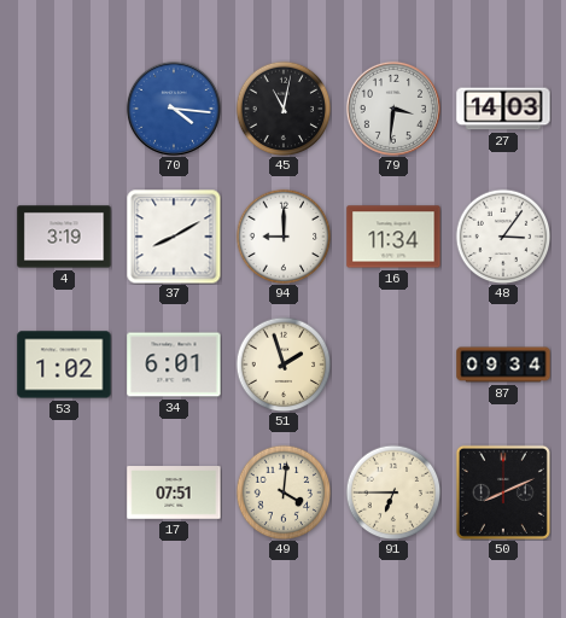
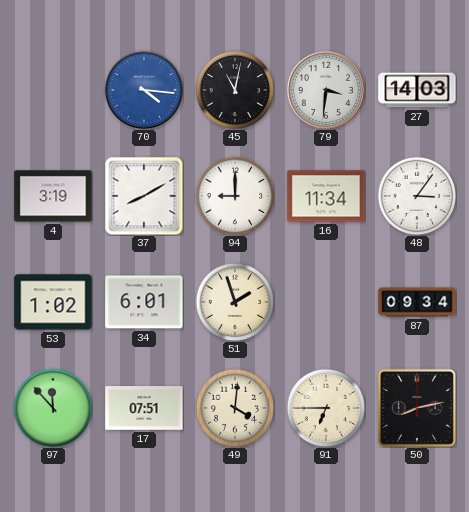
97: none -> 11:53
50: 8:11 -> 8:13
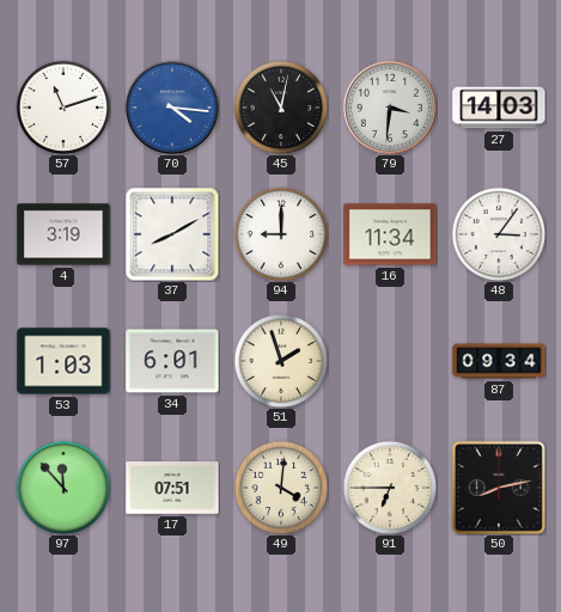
57: none -> 11:12
53: 1:02 -> 1:03
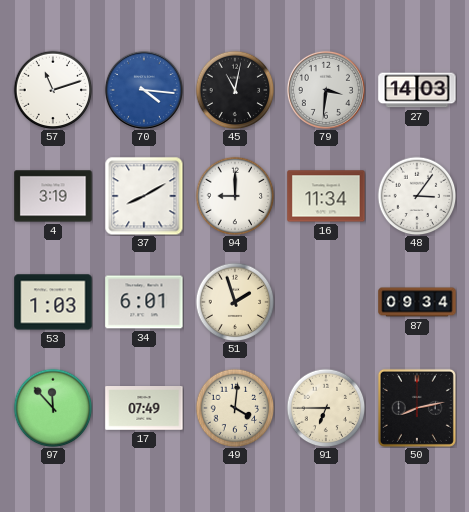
17: 07:51 -> 07:49
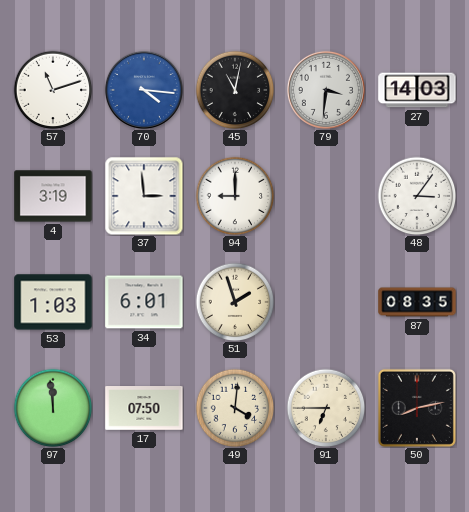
37: 8:10 -> 2:59
16: 11:34 -> none
87: 09:34 -> 08:35
97: 11:53 -> 11:59
17: 07:49 -> 07:50
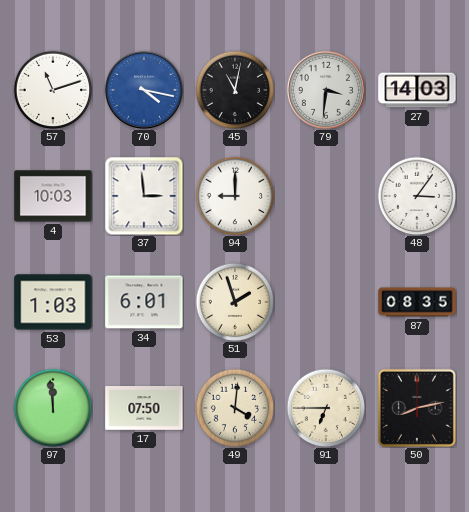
70: 4:16 -> 4:17
4: 3:19 -> 10:03
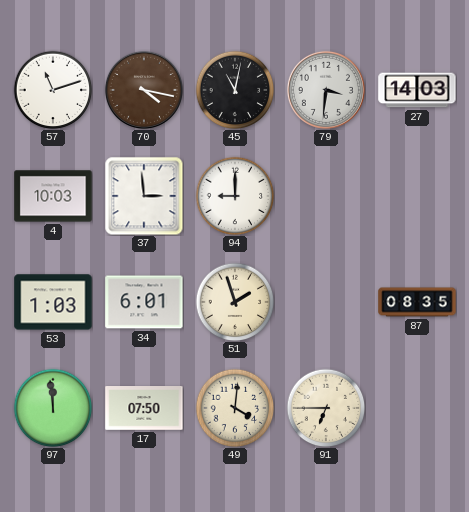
70 dial: blue -> brown
48: 3:06 -> none
50: 8:13 -> none
